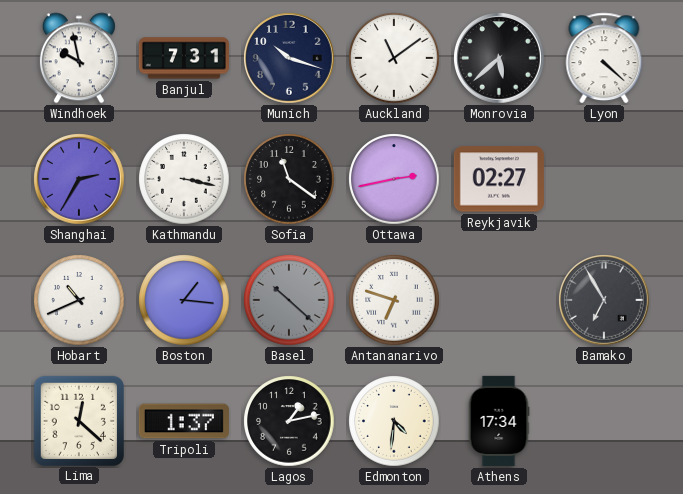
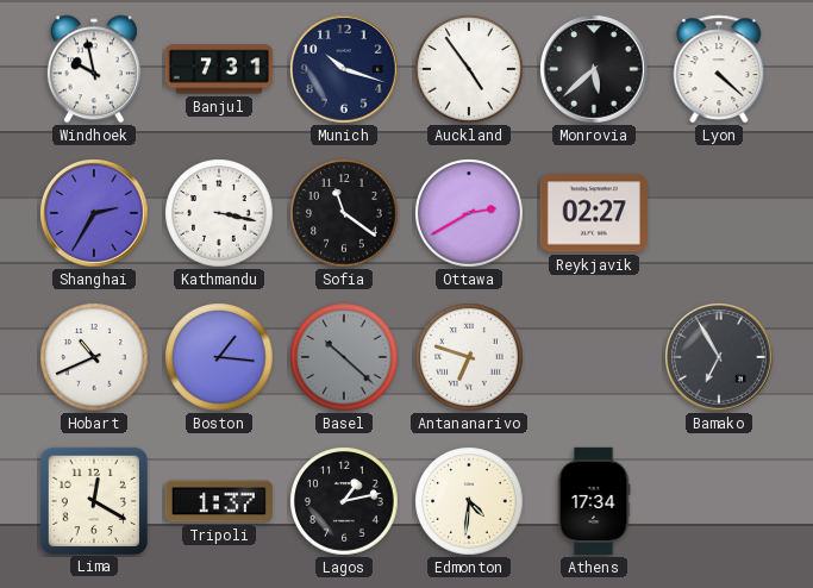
Auckland: 11:09 -> 4:54
Ottawa: 2:43 -> 2:40
Lima: 12:22 -> 12:20
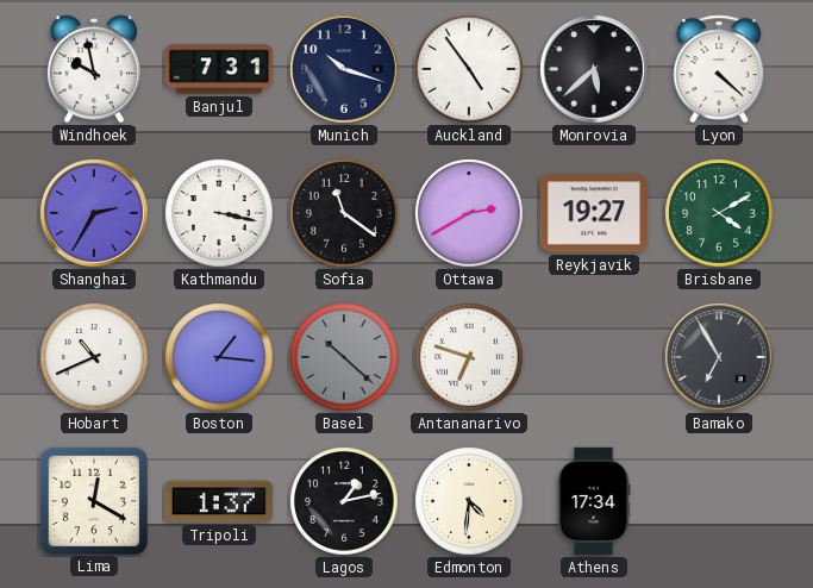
Reykjavik: 02:27 -> 19:27
Brisbane: none -> 4:10
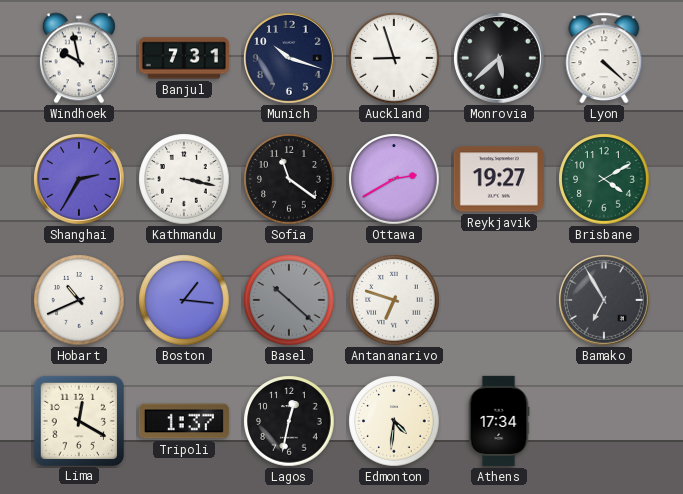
Auckland: 4:54 -> 8:57
Lagos: 1:13 -> 12:32
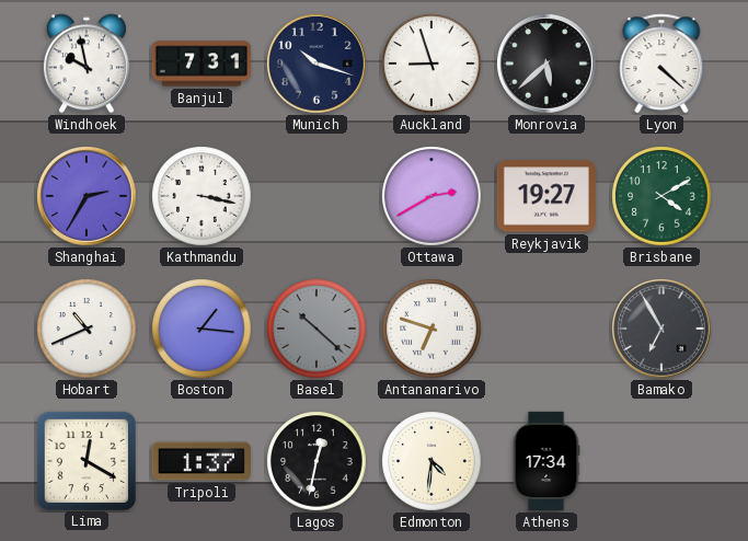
Sofia: 11:21 -> none
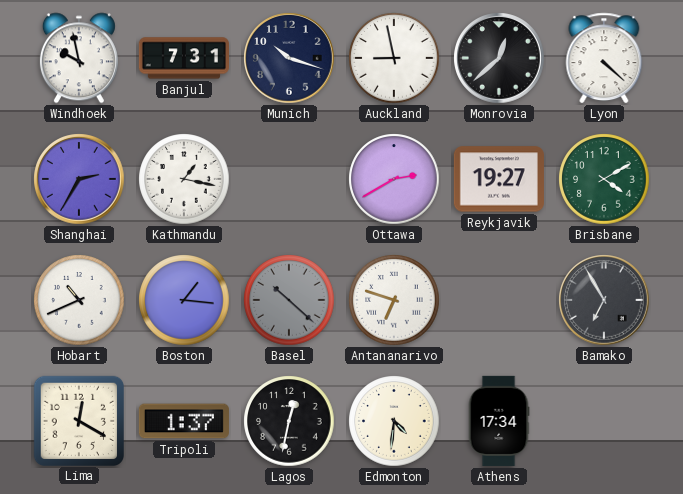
Auckland: 8:57 -> 8:58
Monrovia: 5:38 -> 12:38
Kathmandu: 3:17 -> 1:17
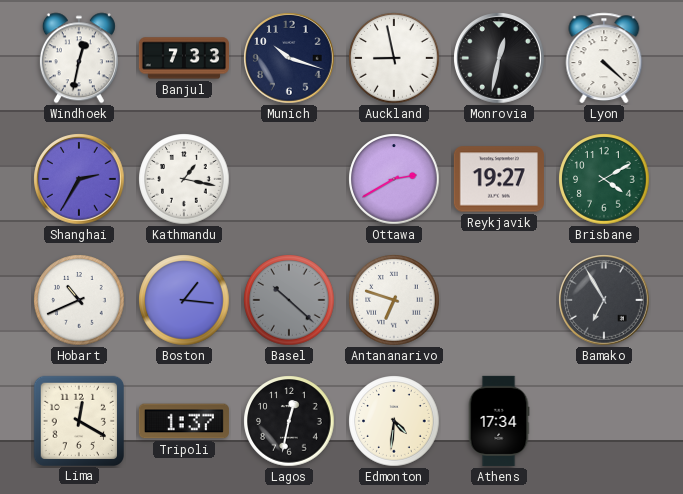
Windhoek: 9:58 -> 12:32
Banjul: 7:31 -> 7:33
Monrovia: 12:38 -> 12:32
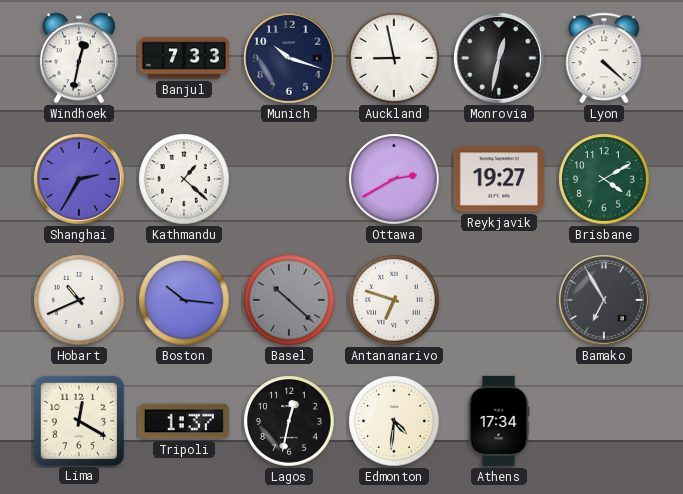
Kathmandu: 1:17 -> 1:22
Boston: 1:16 -> 10:16
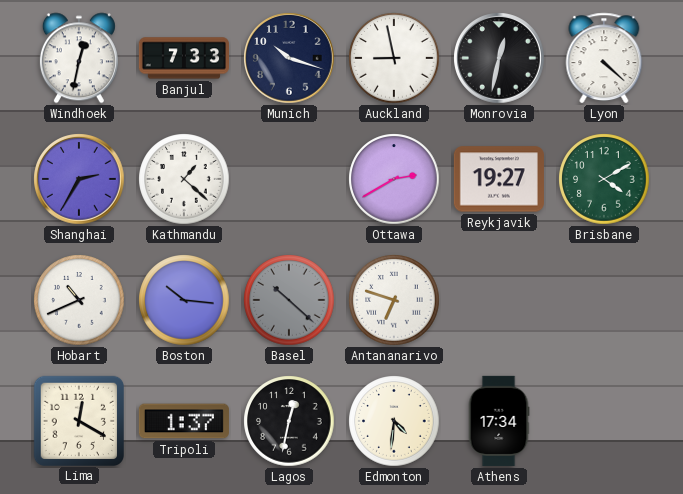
Bamako: 6:55 -> none
